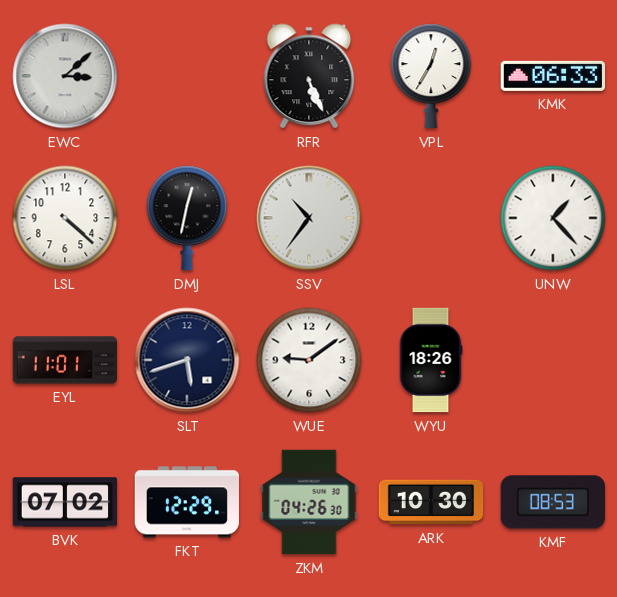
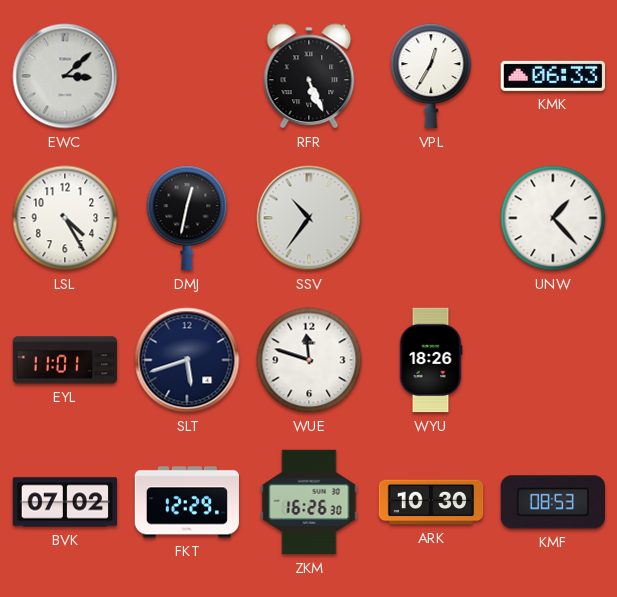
LSL: 4:22 -> 4:25
WUE: 9:09 -> 11:48
ZKM: 04:26 -> 16:26
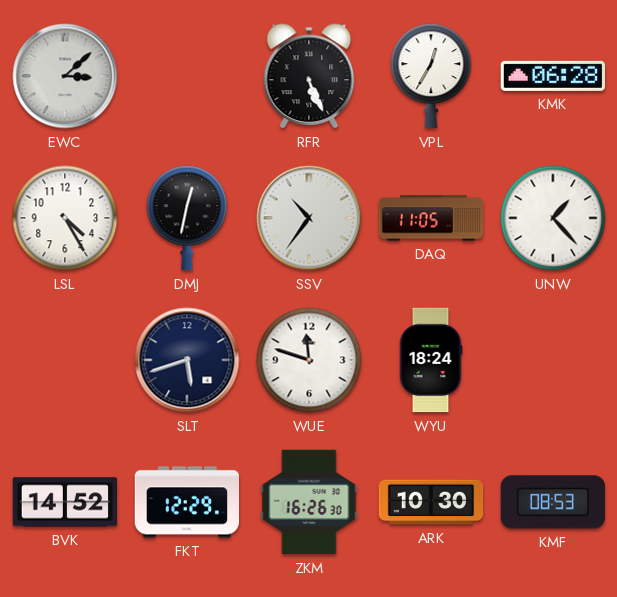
KMK: 06:33 -> 06:28
DAQ: none -> 11:05
EYL: 11:01 -> none
WYU: 18:26 -> 18:24
BVK: 07:02 -> 14:52
